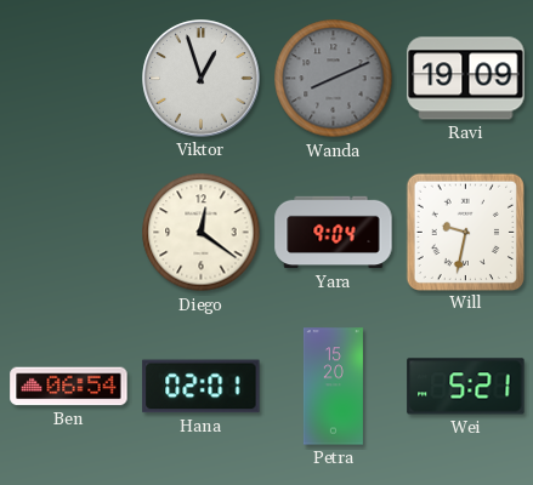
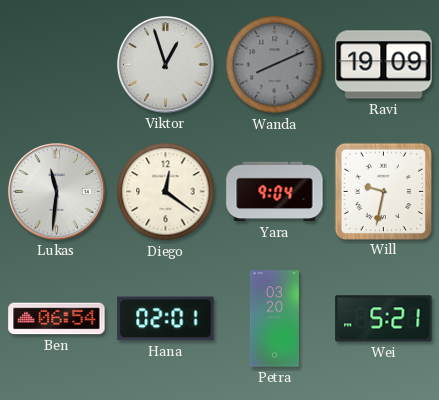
Lukas: none -> 11:31
Petra: 15:20 -> 03:20
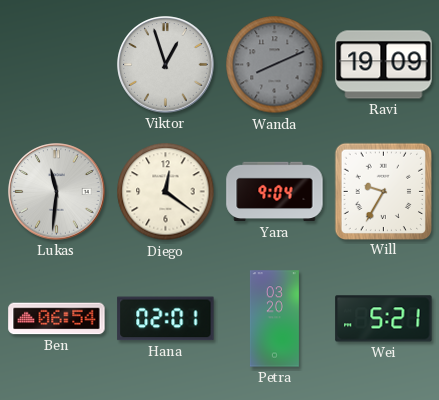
Will: 9:32 -> 9:35
